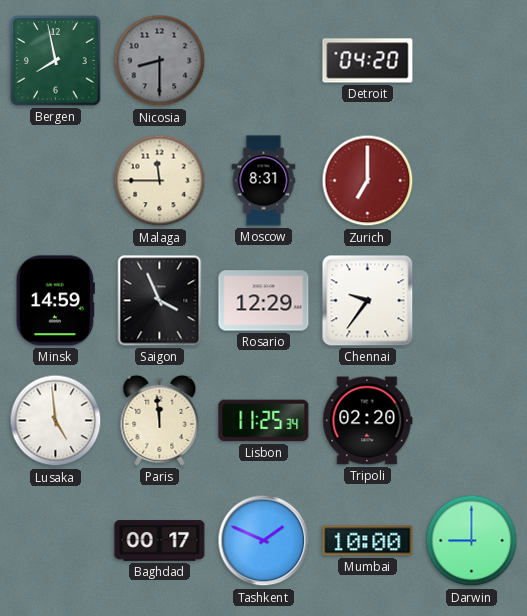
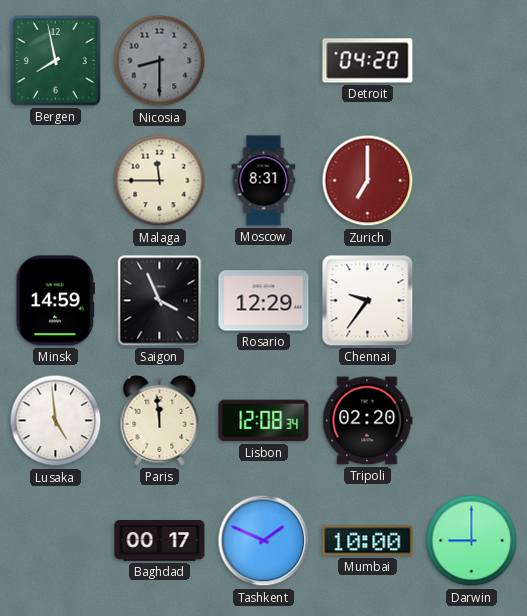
Lisbon: 11:25 -> 12:08
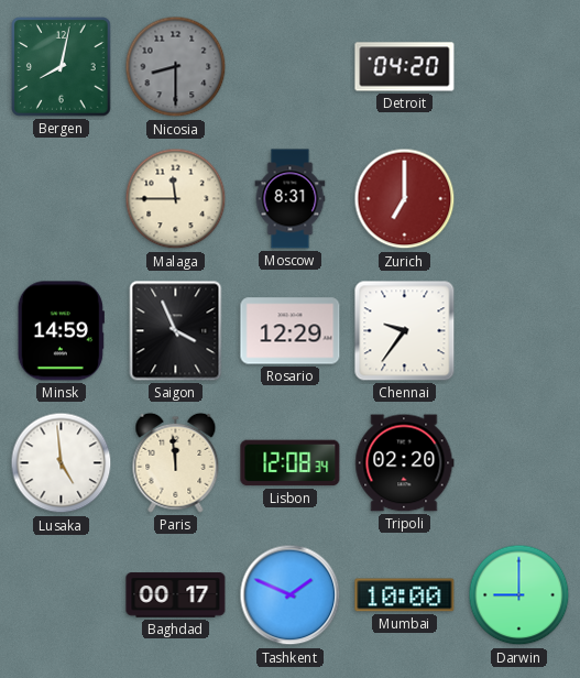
Bergen: 7:58 -> 8:02
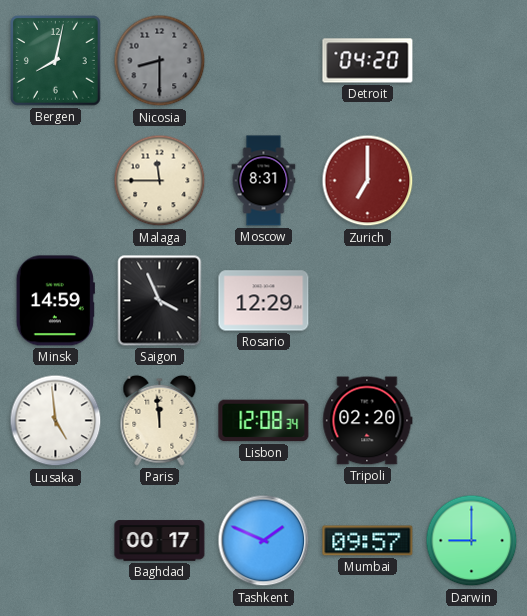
Chennai: 9:36 -> none
Mumbai: 10:00 -> 09:57
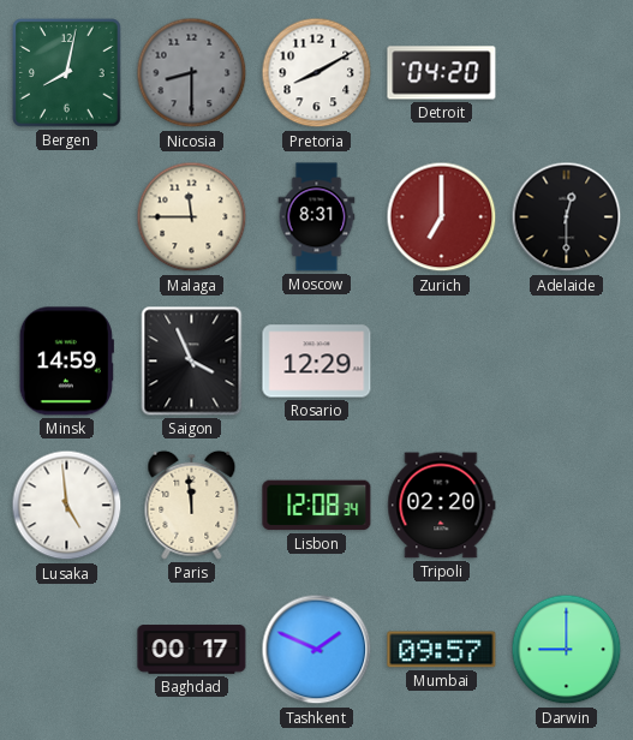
Pretoria: none -> 8:10
Adelaide: none -> 12:30
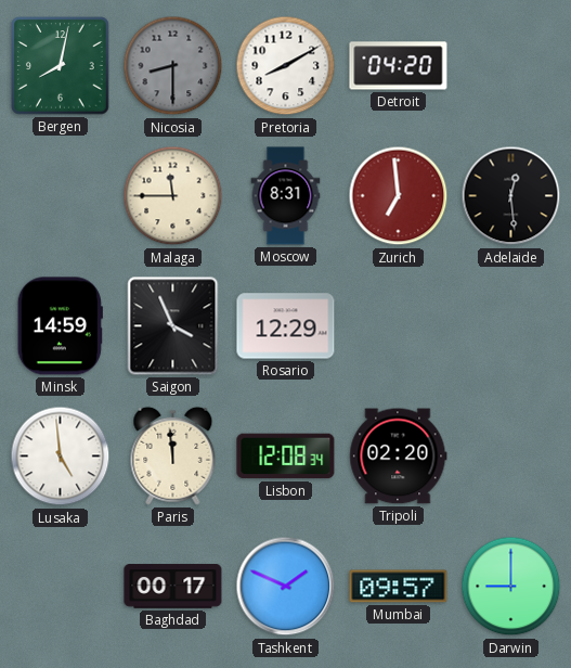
Zurich: 7:00 -> 6:59
Adelaide: 12:30 -> 12:29
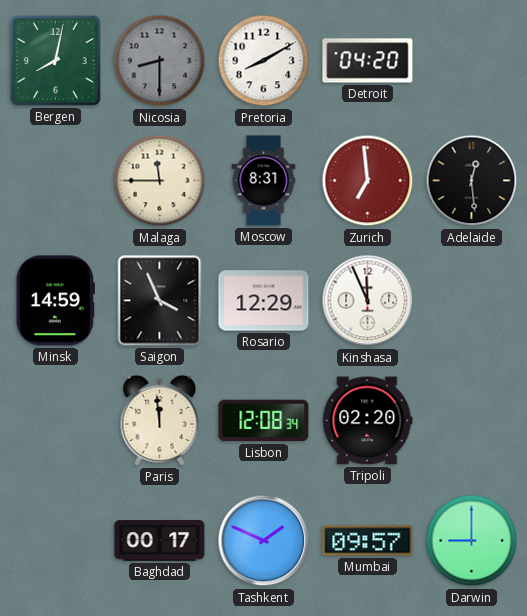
Kinshasa: none -> 11:56
Lusaka: 4:59 -> none
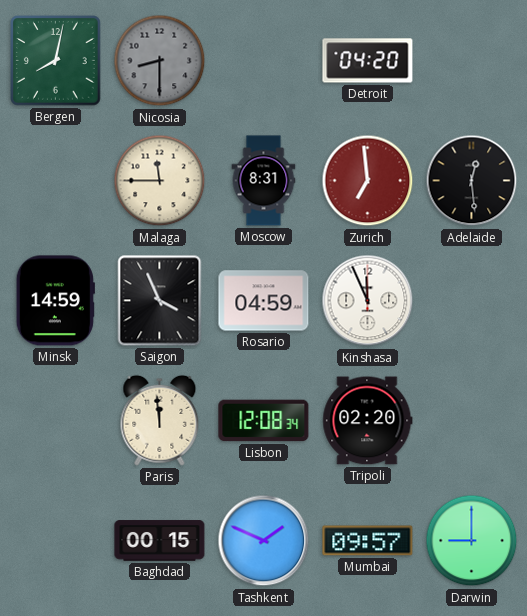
Pretoria: 8:10 -> none
Rosario: 12:29 -> 04:59
Baghdad: 00:17 -> 00:15
